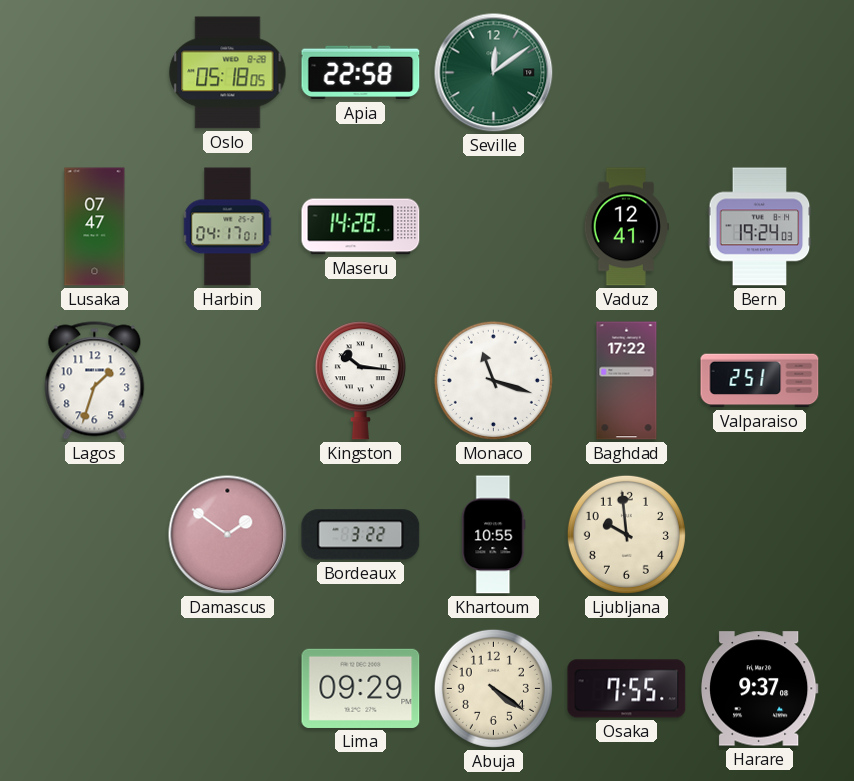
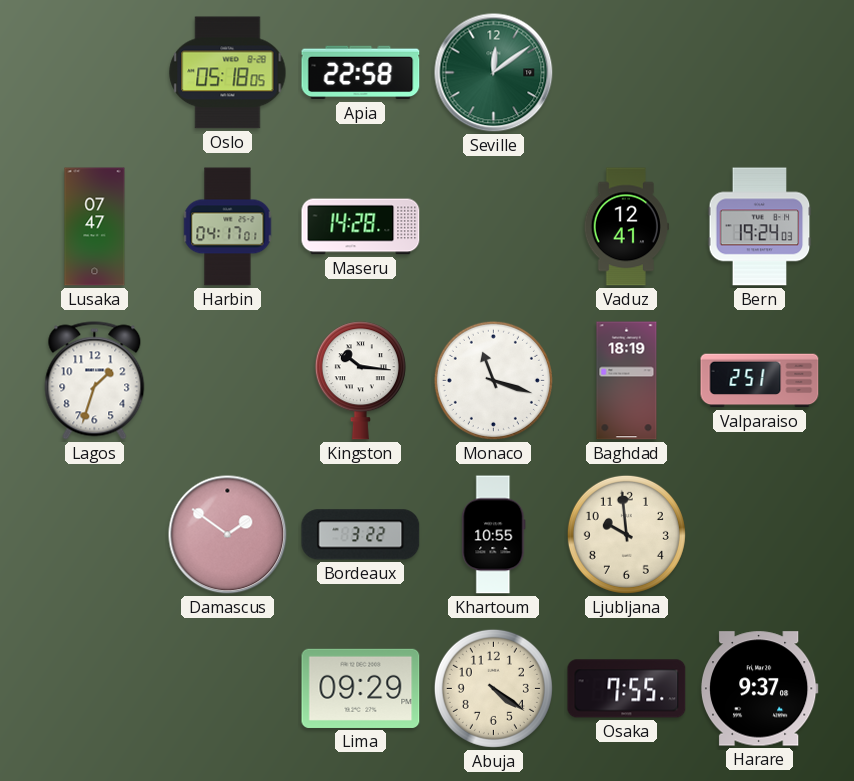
Baghdad: 17:22 -> 18:19
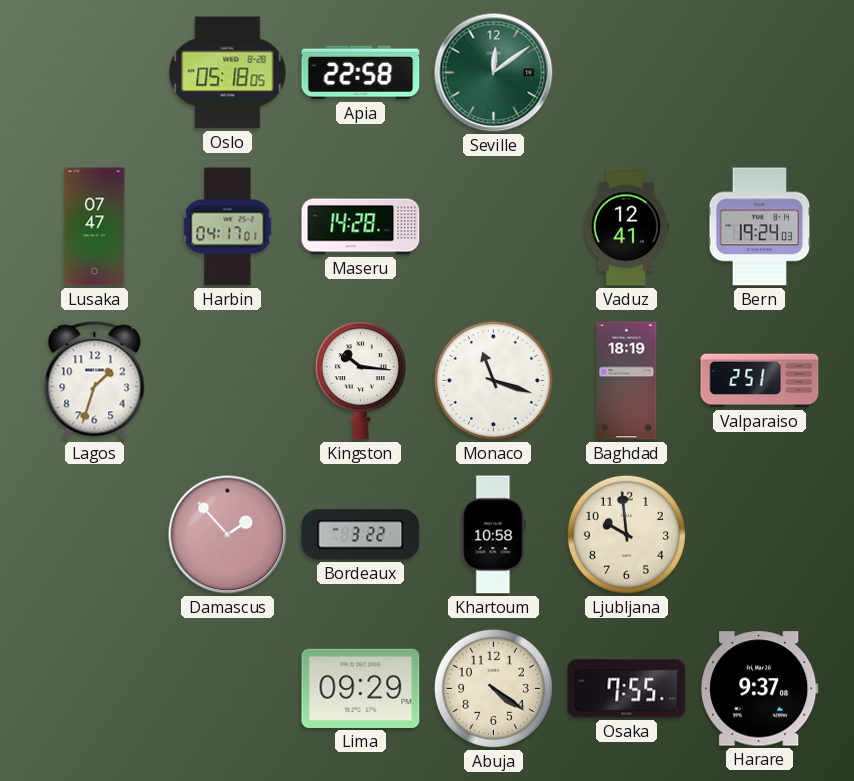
Damascus: 1:51 -> 1:53
Khartoum: 10:55 -> 10:58
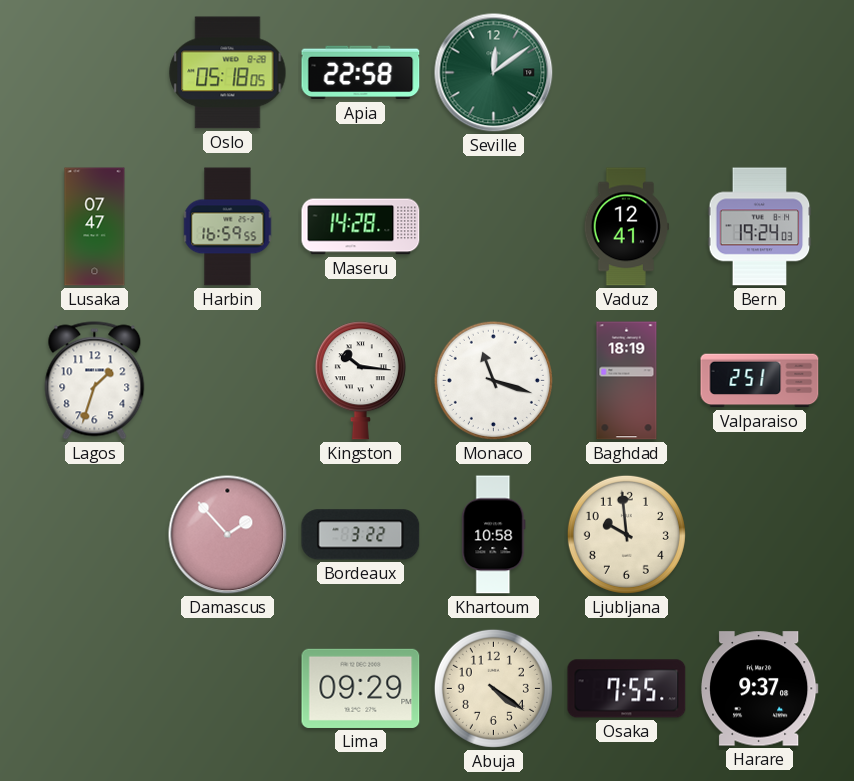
Harbin: 04:17 -> 16:59
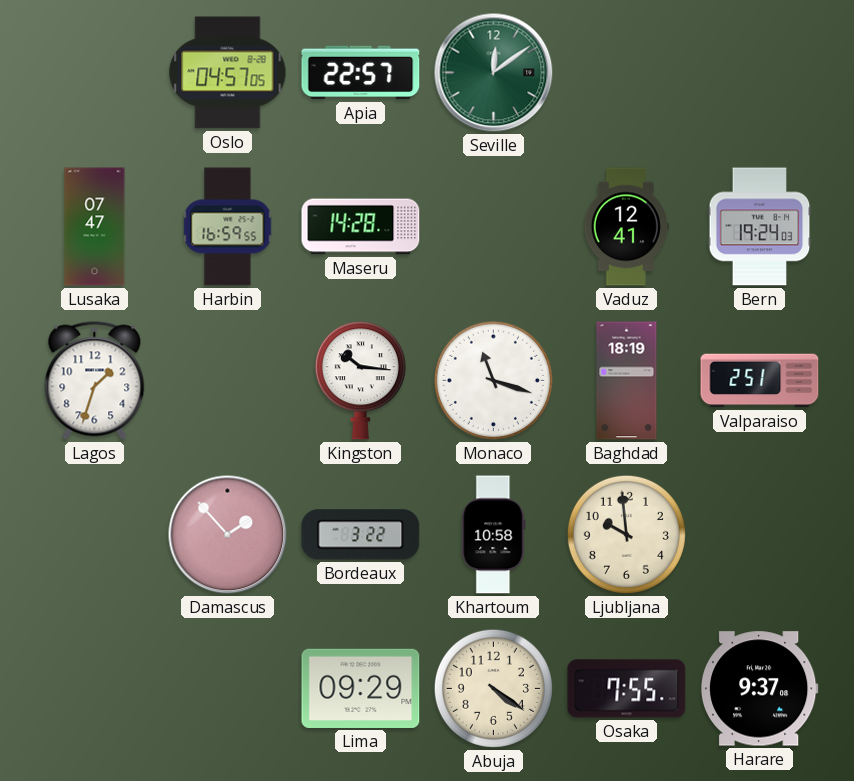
Oslo: 05:18 -> 04:57
Apia: 22:58 -> 22:57
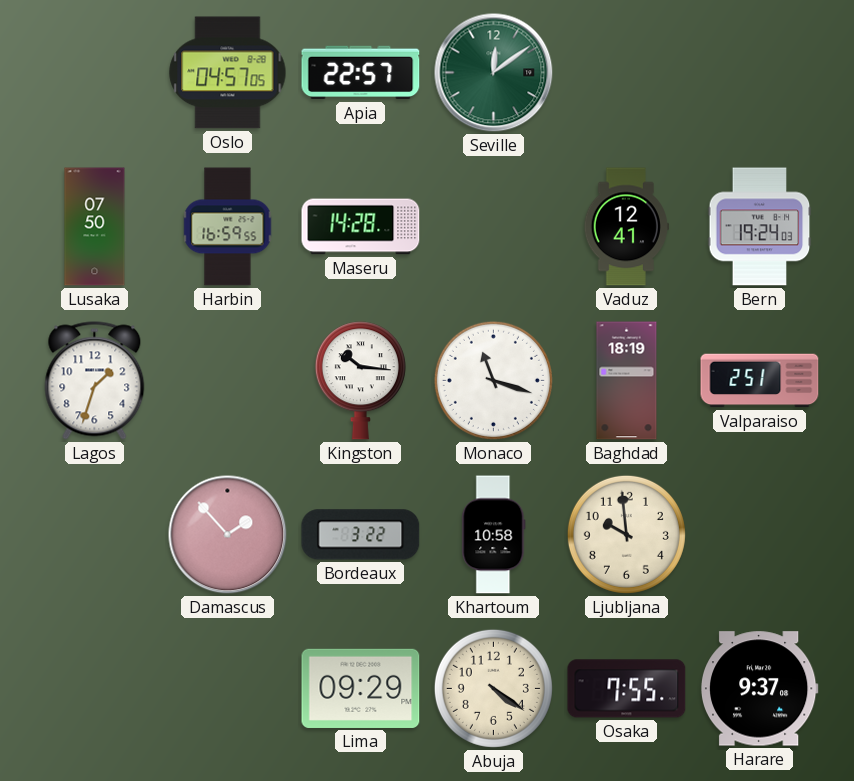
Lusaka: 07:47 -> 07:50
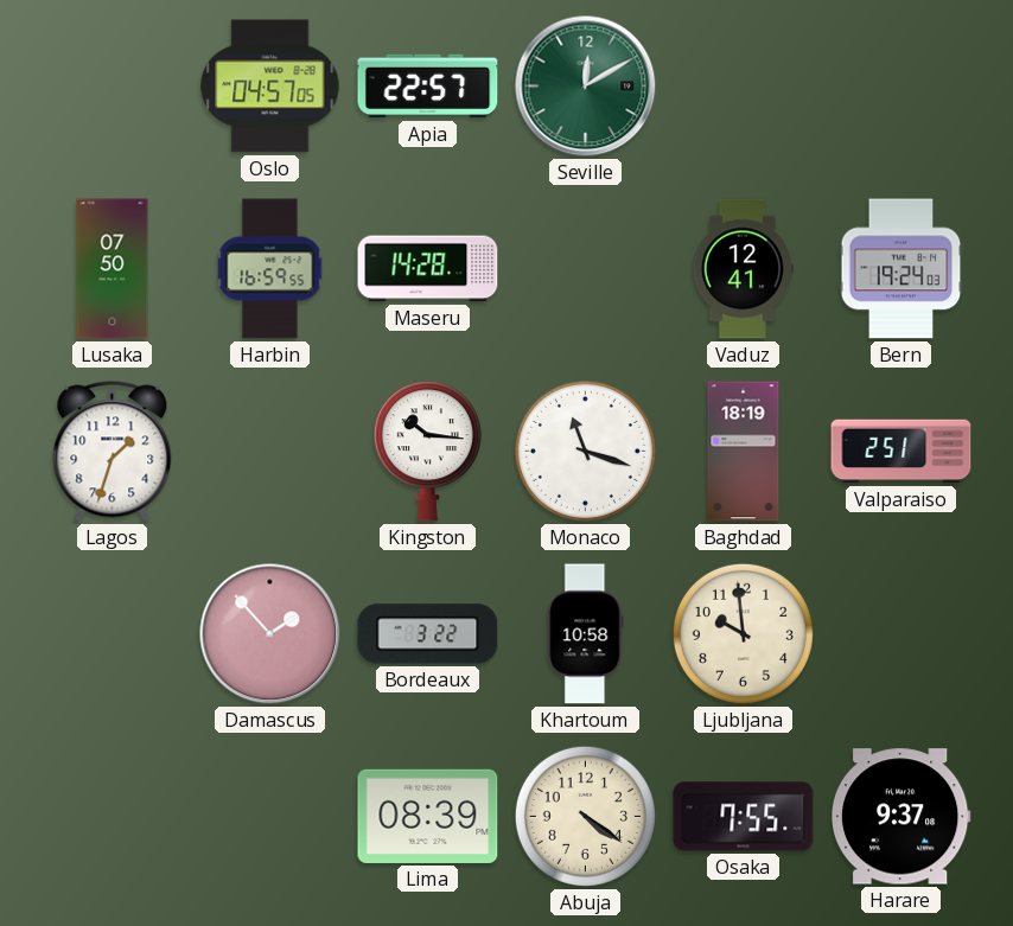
Seville: 12:09 -> 12:10
Lima: 09:29 -> 08:39
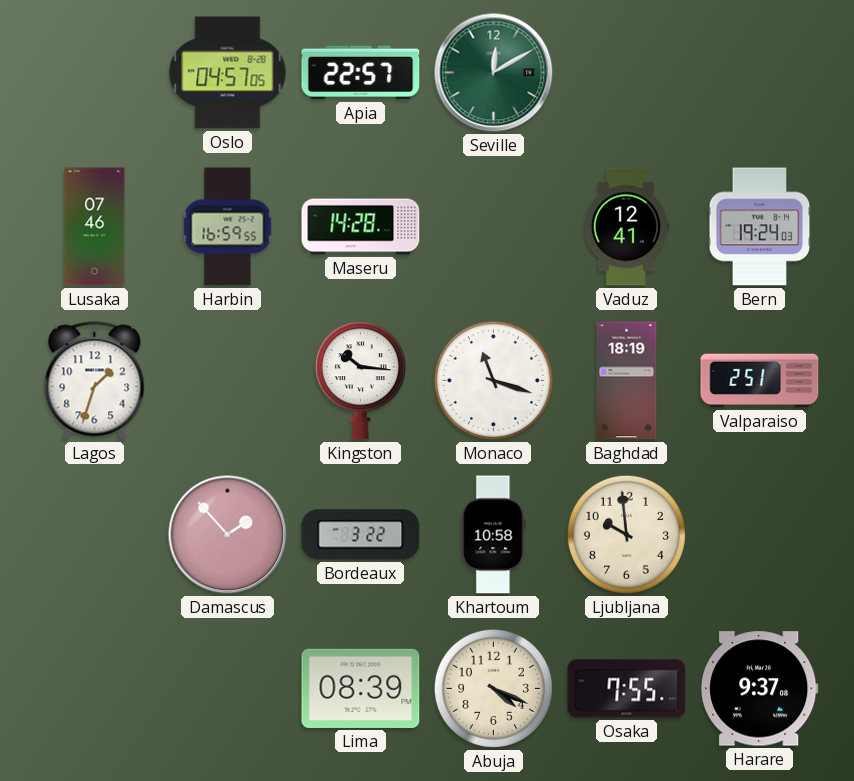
Lusaka: 07:50 -> 07:46
Abuja: 4:21 -> 4:19
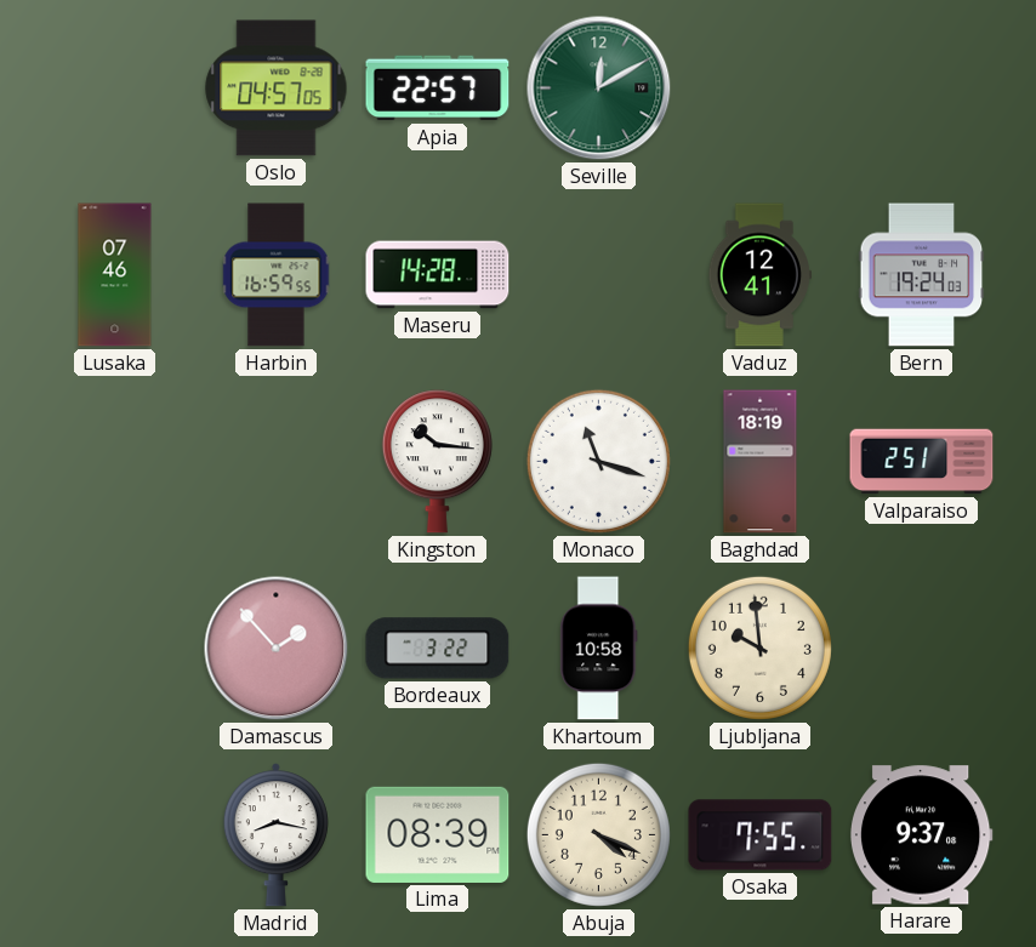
Lagos: 1:33 -> none
Madrid: none -> 8:17
